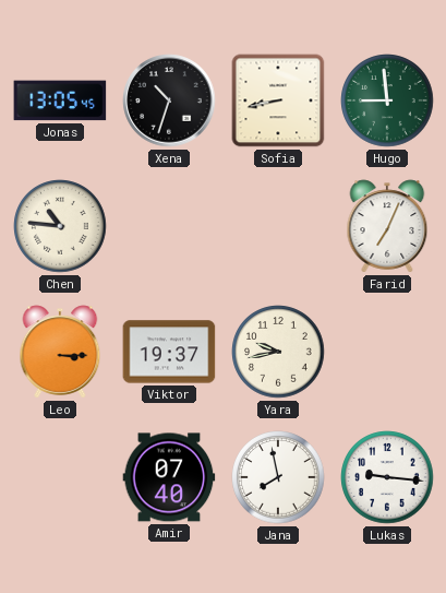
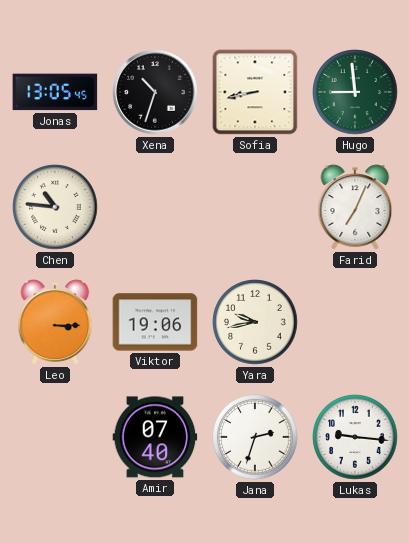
Viktor: 19:37 -> 19:06
Jana: 7:58 -> 2:33
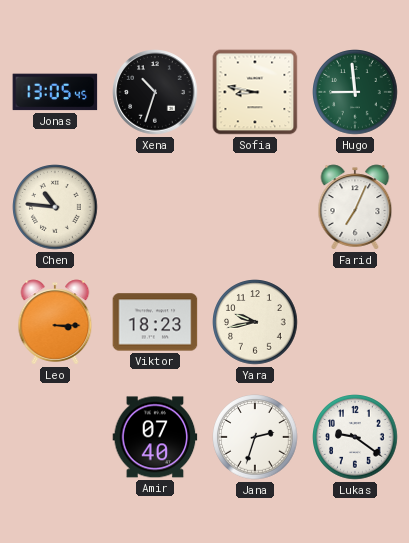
Sofia: 8:43 -> 8:47
Viktor: 19:06 -> 18:23
Lukas: 9:16 -> 9:21
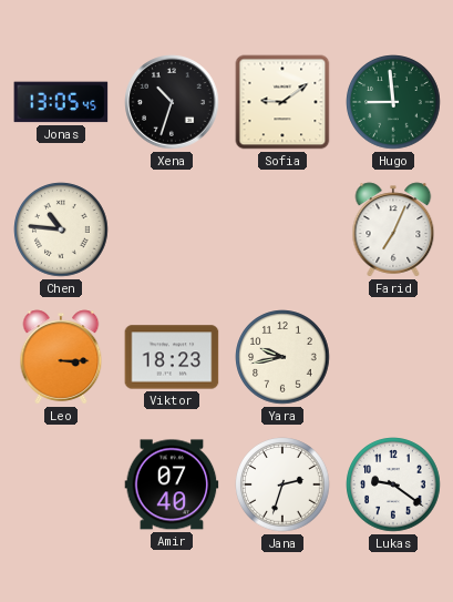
Sofia: 8:47 -> 9:09
